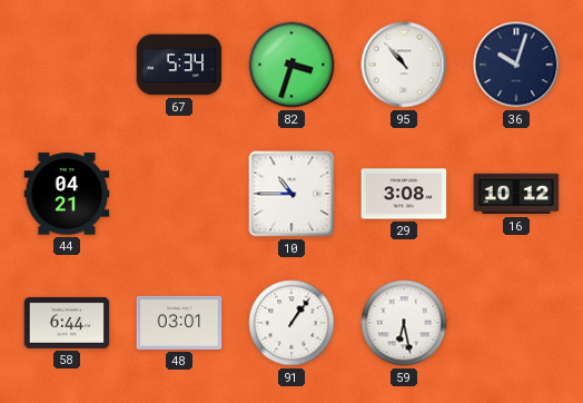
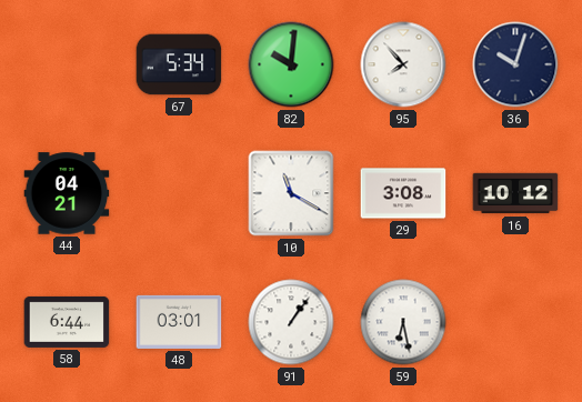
82: 3:33 -> 10:01
95: 10:53 -> 7:53
10: 10:45 -> 11:20
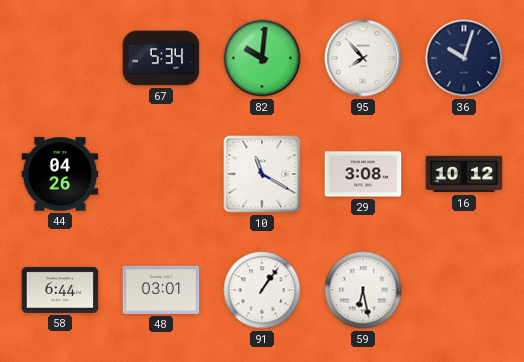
44: 04:21 -> 04:26
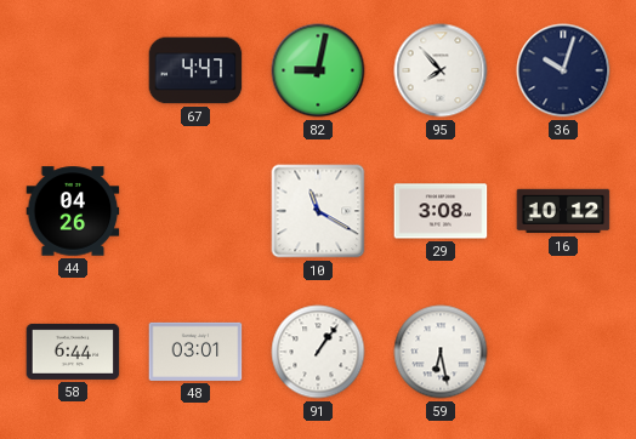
67: 5:34 -> 4:47
82: 10:01 -> 9:02
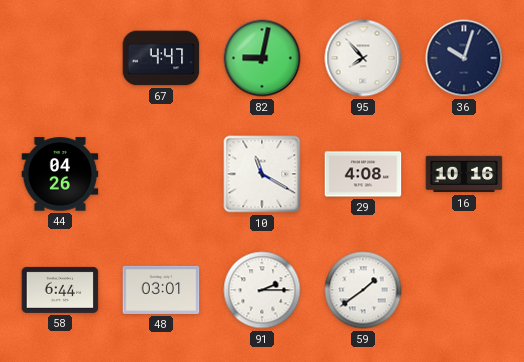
29: 3:08 -> 4:08
16: 10:12 -> 10:16
91: 1:06 -> 2:15
59: 6:28 -> 1:39
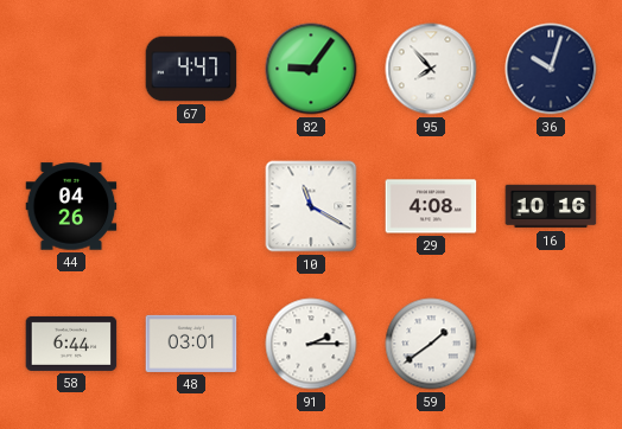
82: 9:02 -> 9:06
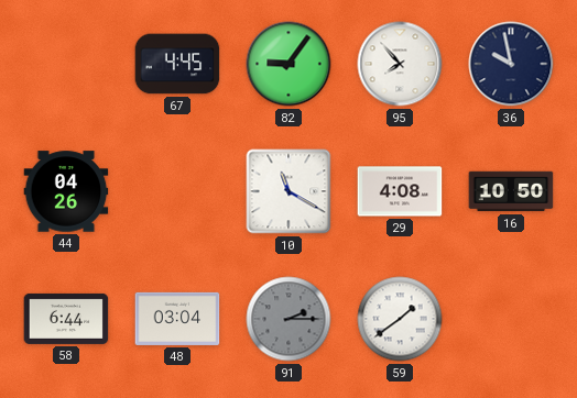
67: 4:47 -> 4:45
36: 10:03 -> 9:58
16: 10:16 -> 10:50
48: 03:01 -> 03:04
91 dial: white -> grey
